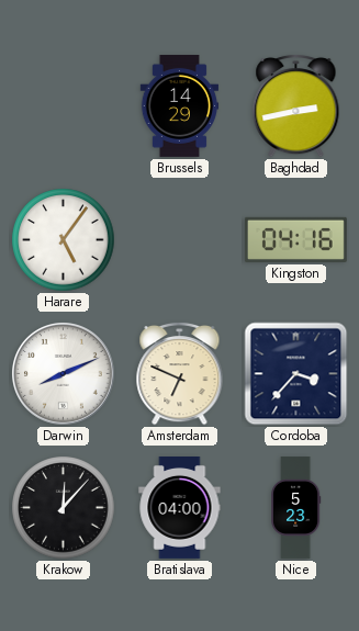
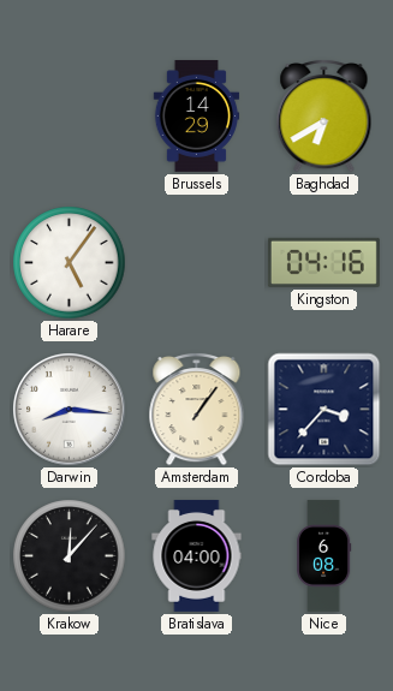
Baghdad: 2:43 -> 6:40
Darwin: 8:11 -> 8:16
Amsterdam: 6:49 -> 1:06
Nice: 5:23 -> 6:08
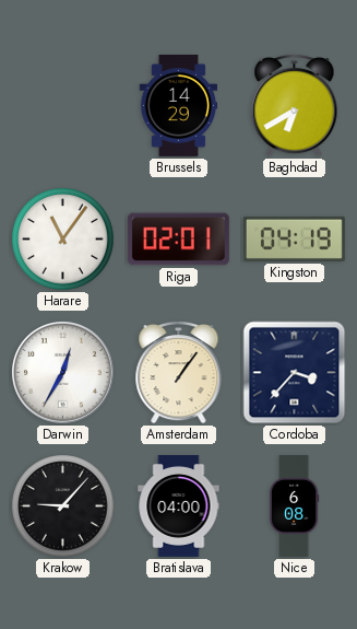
Harare: 5:06 -> 11:06
Riga: none -> 02:01
Kingston: 04:16 -> 04:19
Darwin: 8:16 -> 12:35
Krakow: 12:07 -> 9:07
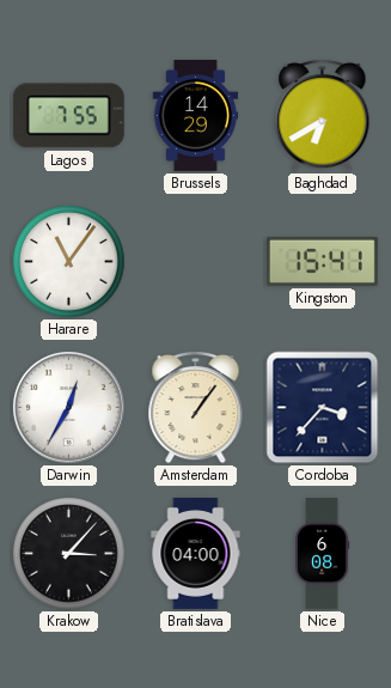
Lagos: none -> 7:55
Riga: 02:01 -> none
Kingston: 04:19 -> 15:41
Krakow: 9:07 -> 3:07
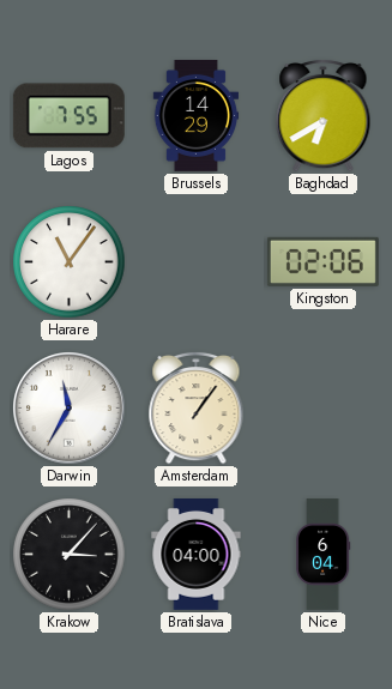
Kingston: 15:41 -> 02:06
Darwin: 12:35 -> 11:35
Cordoba: 3:37 -> none
Nice: 6:08 -> 6:04
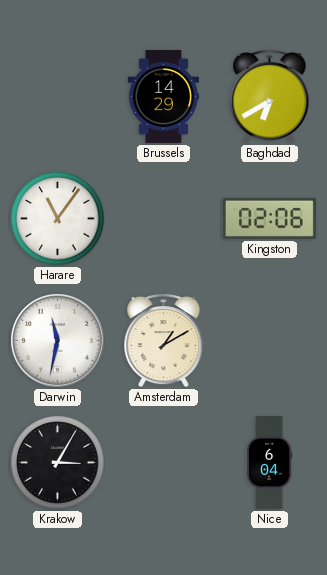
Lagos: 7:55 -> none
Darwin: 11:35 -> 11:32
Amsterdam: 1:06 -> 1:10
Krakow: 3:07 -> 3:05
Bratislava: 04:00 -> none
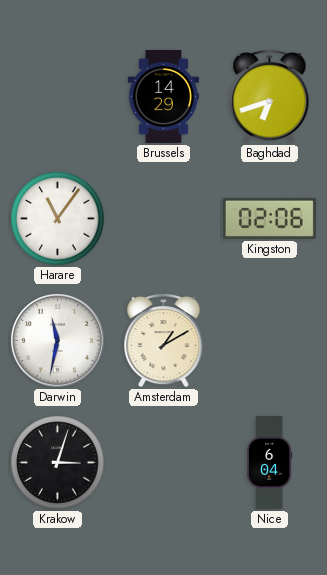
Baghdad: 6:40 -> 6:42
Krakow: 3:05 -> 3:03
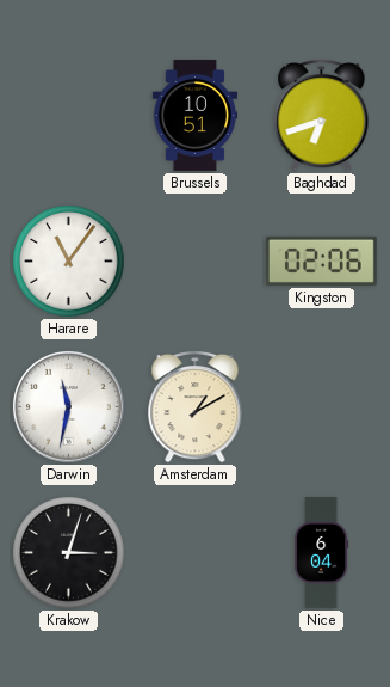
Brussels: 14:29 -> 10:51
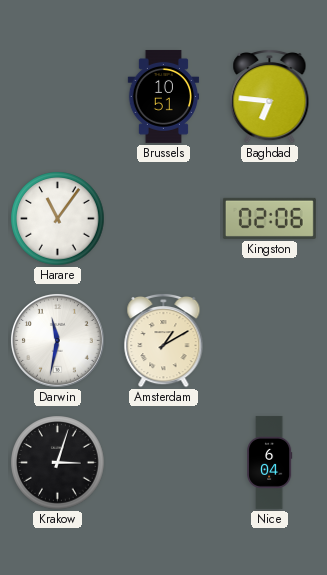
Baghdad: 6:42 -> 6:46
